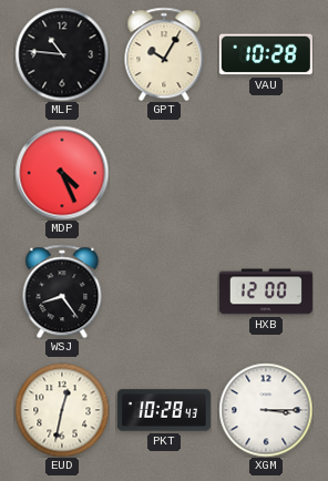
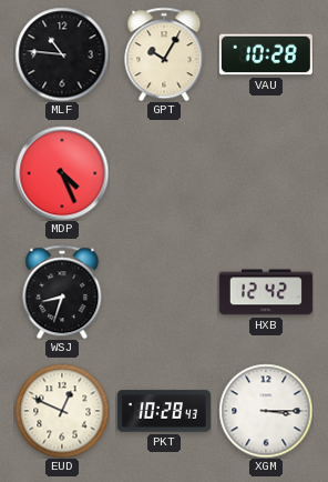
WSJ: 8:24 -> 8:33
HXB: 12:00 -> 12:42
EUD: 12:32 -> 12:49
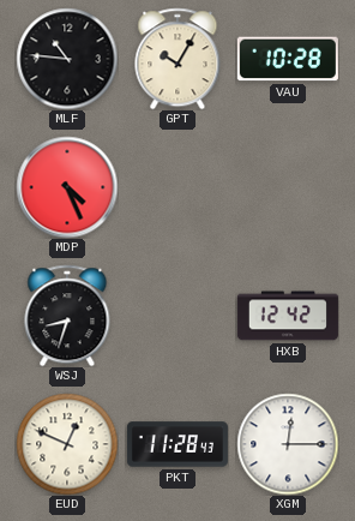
PKT: 10:28 -> 11:28
XGM: 3:15 -> 12:15
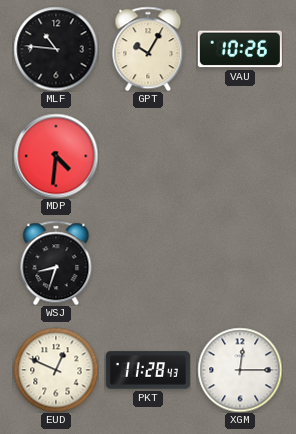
VAU: 10:28 -> 10:26
MDP: 4:26 -> 4:31
HXB: 12:42 -> none
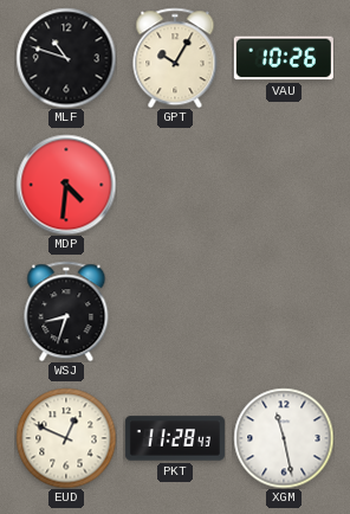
MLF: 10:46 -> 10:48
XGM: 12:15 -> 11:28
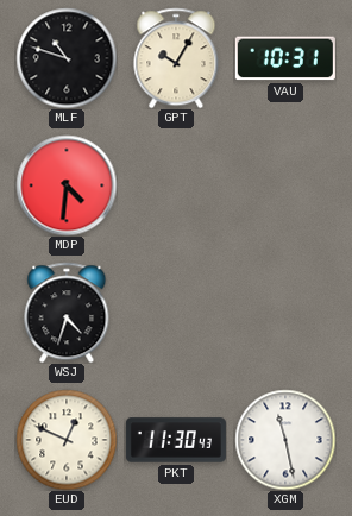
VAU: 10:26 -> 10:31
WSJ: 8:33 -> 4:33
PKT: 11:28 -> 11:30
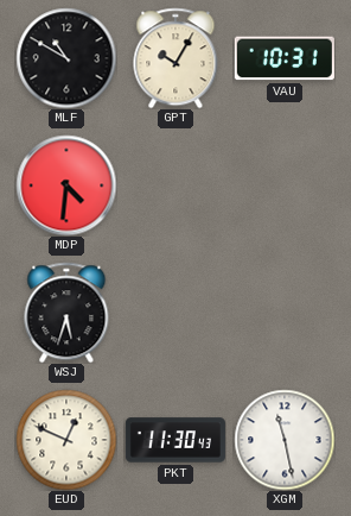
MLF: 10:48 -> 10:50
WSJ: 4:33 -> 5:33
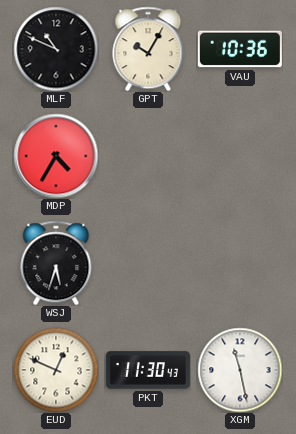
MLF: 10:50 -> 10:49
VAU: 10:31 -> 10:36
MDP: 4:31 -> 4:35
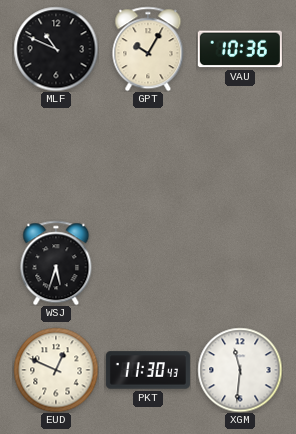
MDP: 4:35 -> none
XGM: 11:28 -> 11:31
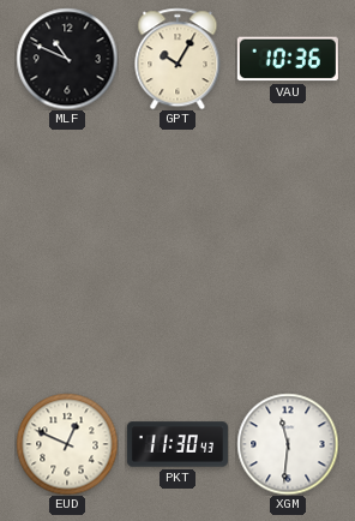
WSJ: 5:33 -> none
